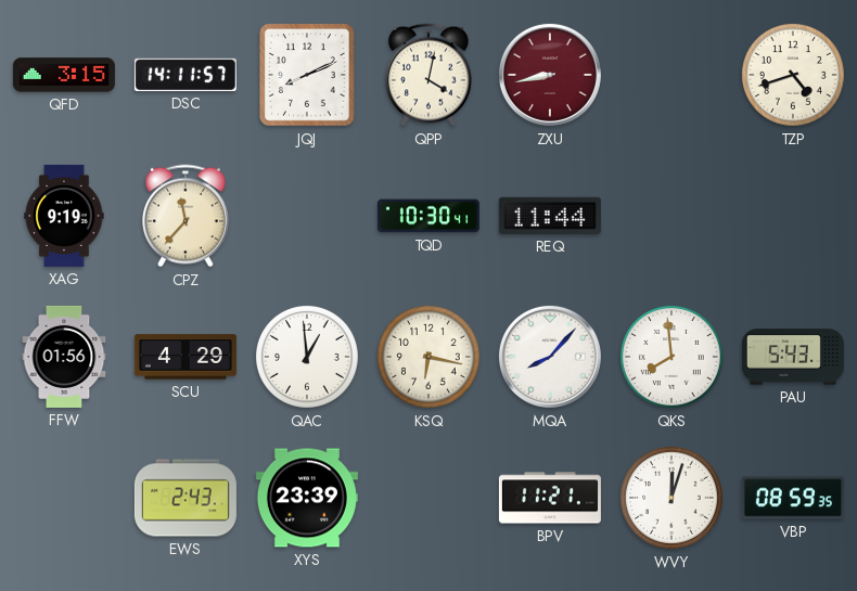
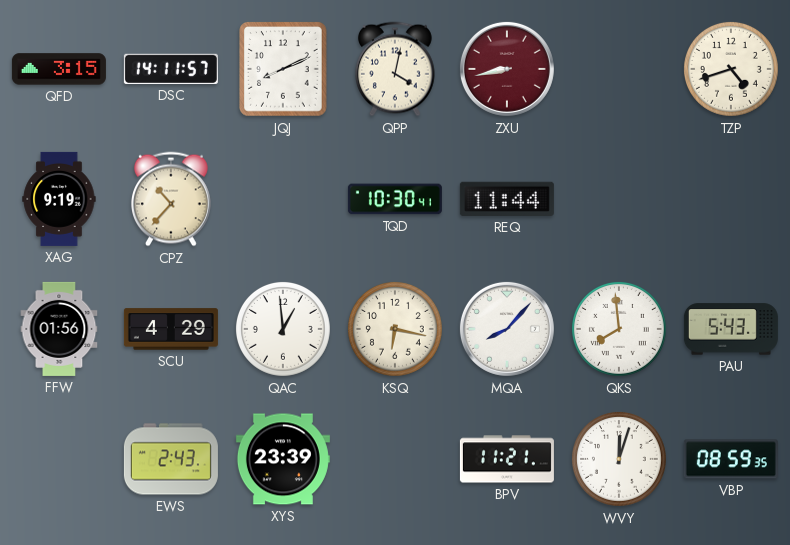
CPZ: 11:37 -> 10:37
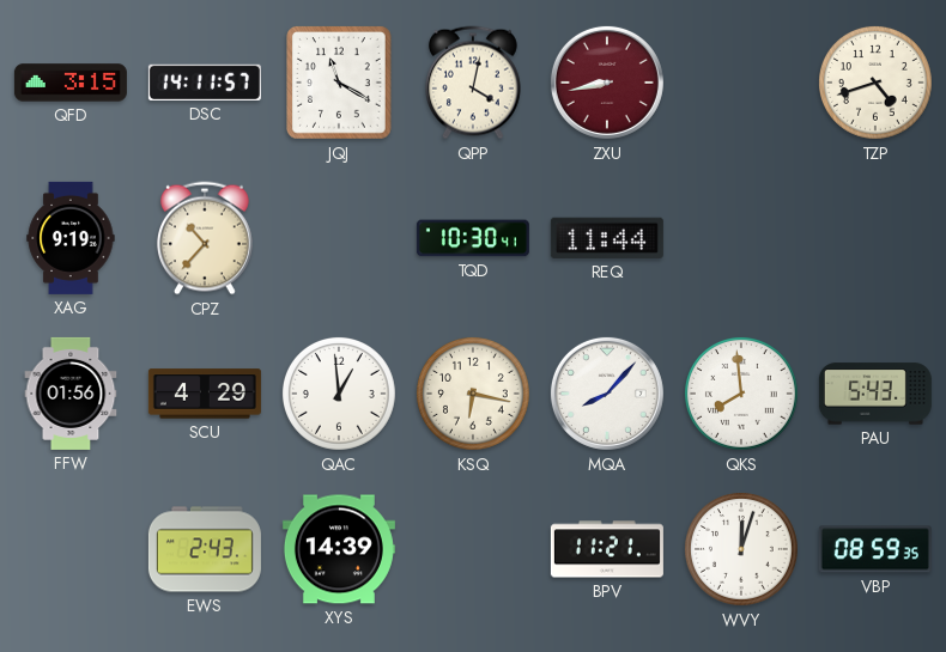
JQJ: 8:11 -> 11:20
XYS: 23:39 -> 14:39
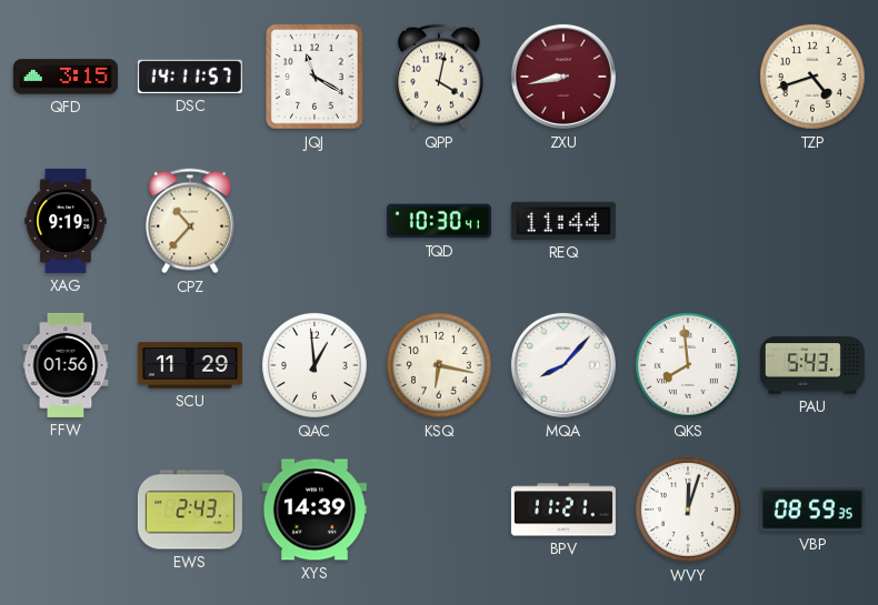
SCU: 4:29 -> 11:29
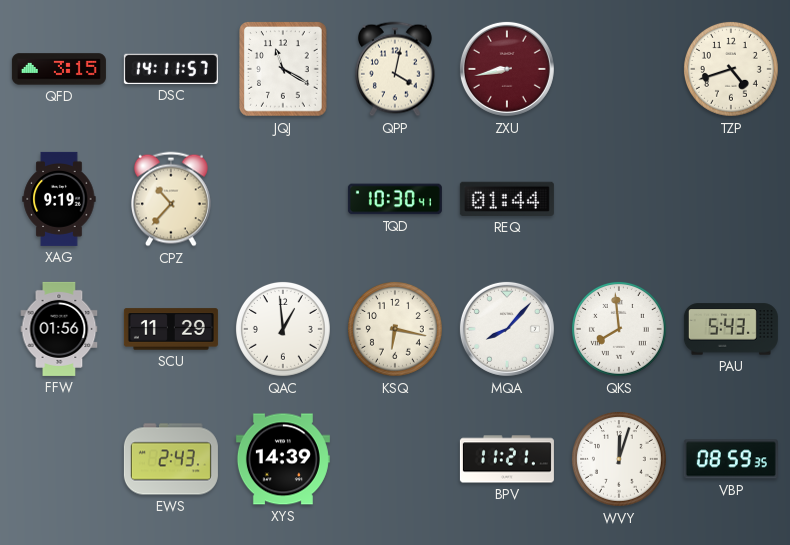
REQ: 11:44 -> 01:44
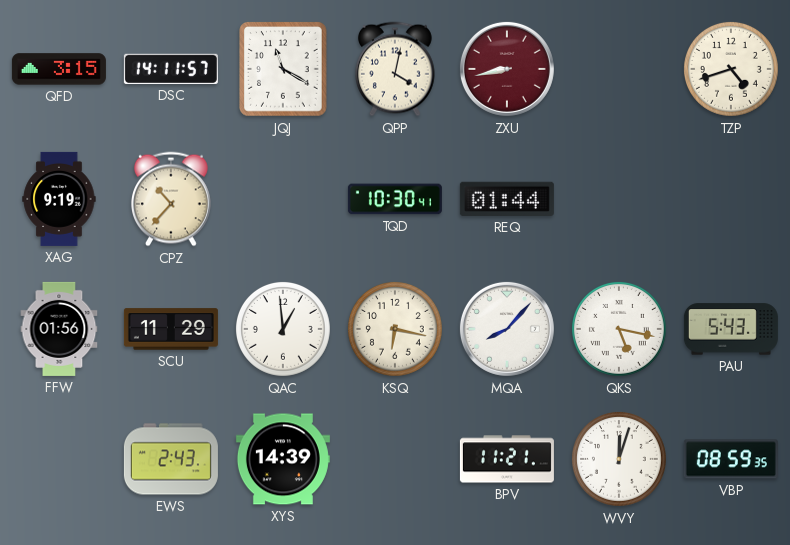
QKS: 7:59 -> 5:17
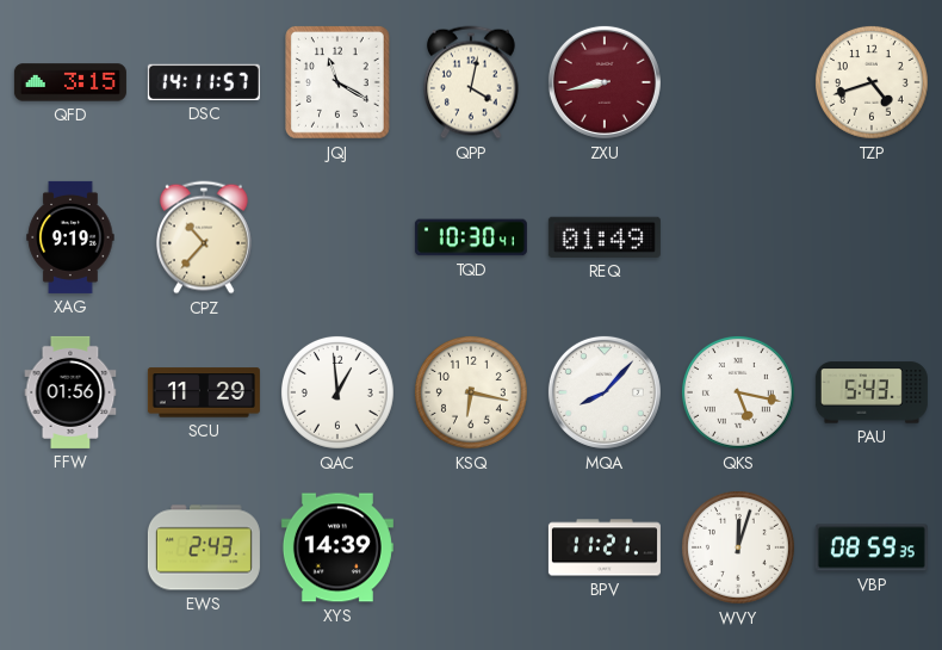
REQ: 01:44 -> 01:49
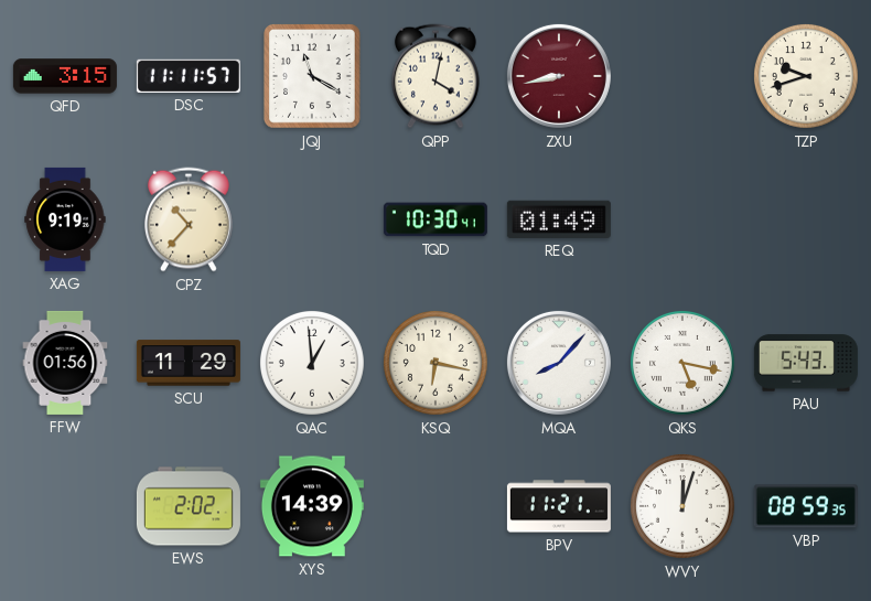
DSC: 14:11 -> 11:11
TZP: 4:42 -> 9:42
EWS: 2:43 -> 2:02
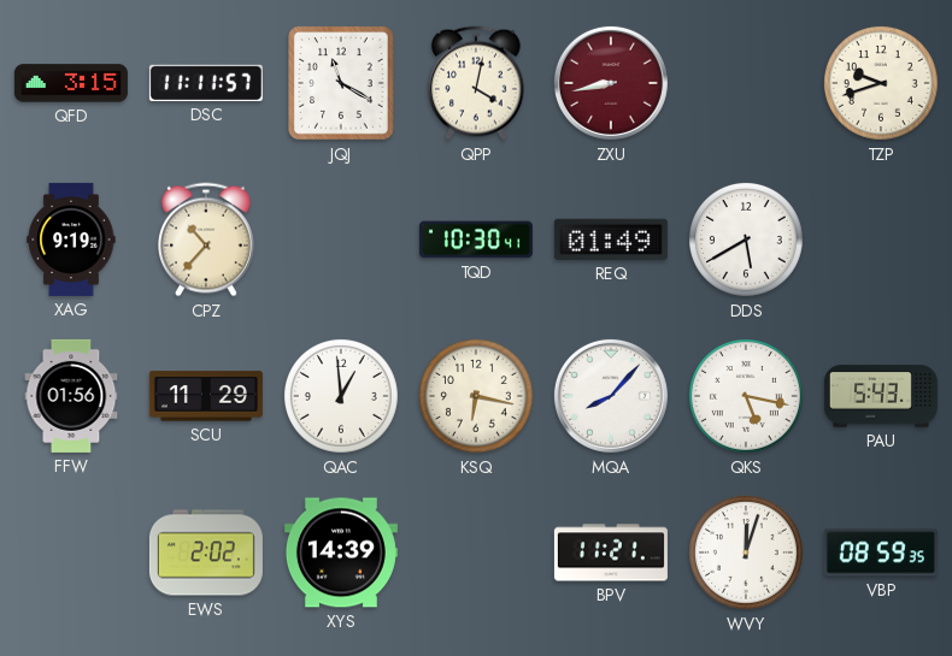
DDS: none -> 5:40
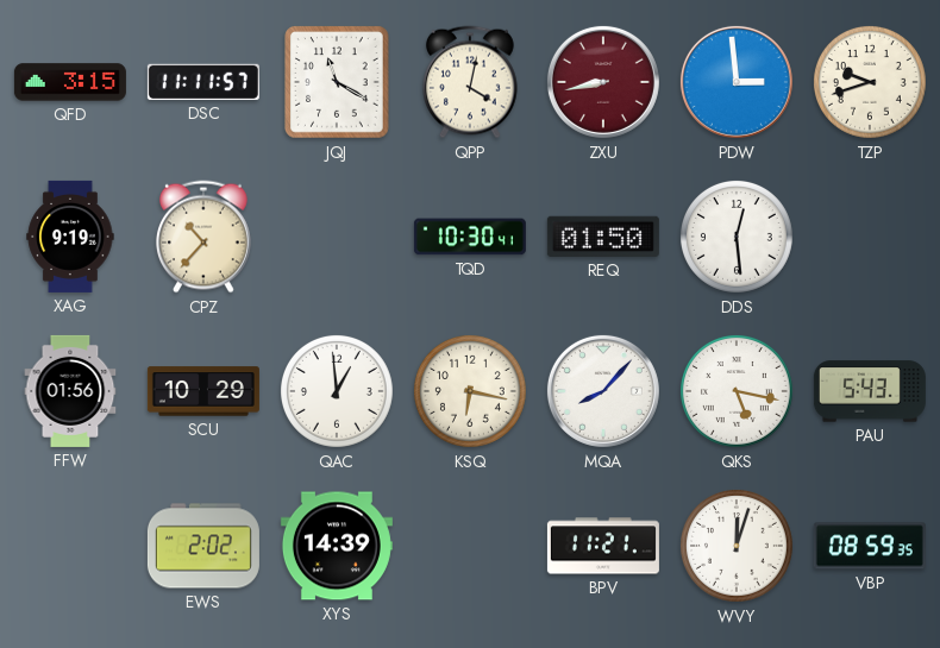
PDW: none -> 2:59
REQ: 01:49 -> 01:50
DDS: 5:40 -> 12:29
SCU: 11:29 -> 10:29
